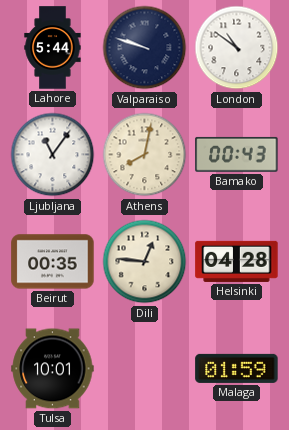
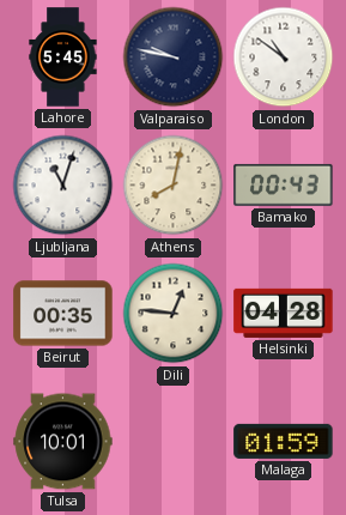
Lahore: 5:44 -> 5:45
Valparaiso: 9:48 -> 9:47
Ljubljana: 11:06 -> 11:03
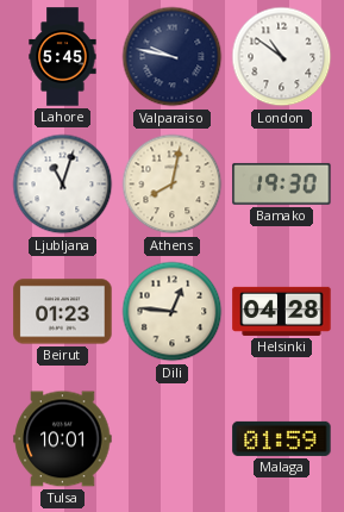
Bamako: 00:43 -> 19:30
Beirut: 00:35 -> 01:23
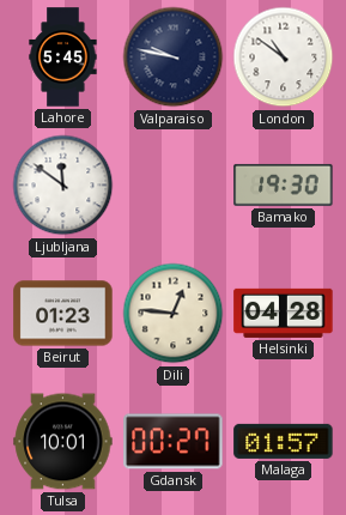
Ljubljana: 11:03 -> 11:51
Athens: 8:02 -> none
Gdansk: none -> 00:27
Malaga: 01:59 -> 01:57
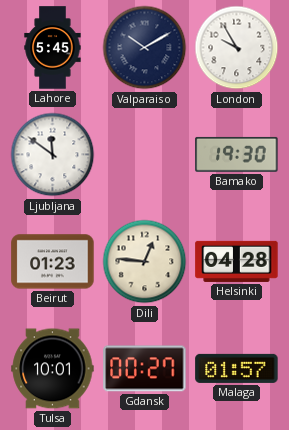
Valparaiso: 9:47 -> 10:10
London: 10:51 -> 9:55
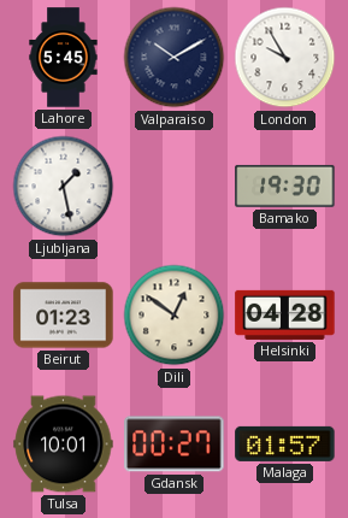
Ljubljana: 11:51 -> 1:28
Dili: 12:46 -> 12:51
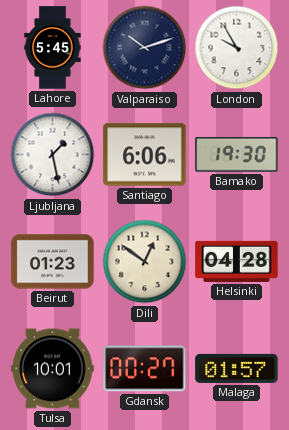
Valparaiso: 10:10 -> 10:12
Santiago: none -> 6:06
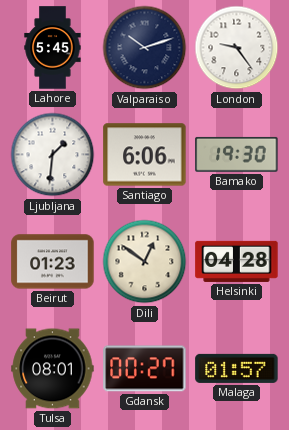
London: 9:55 -> 9:24
Ljubljana: 1:28 -> 1:31
Tulsa: 10:01 -> 08:01
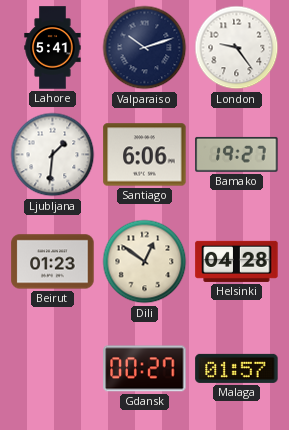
Lahore: 5:45 -> 5:41
Bamako: 19:30 -> 19:27
Tulsa: 08:01 -> none
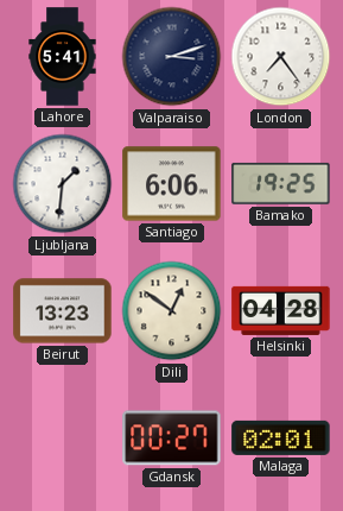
Valparaiso: 10:12 -> 3:12
London: 9:24 -> 7:24
Bamako: 19:27 -> 19:25
Beirut: 01:23 -> 13:23
Malaga: 01:57 -> 02:01
